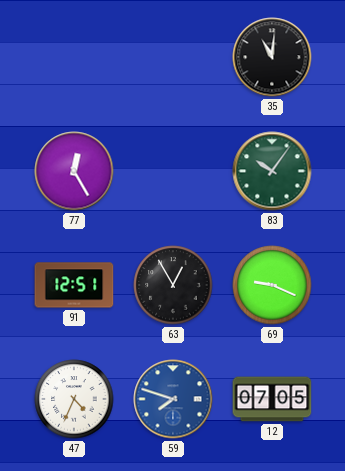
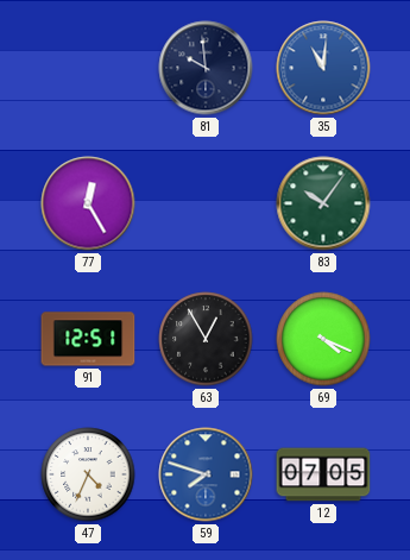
81: none -> 9:59
35 dial: black -> blue
69: 9:19 -> 4:19
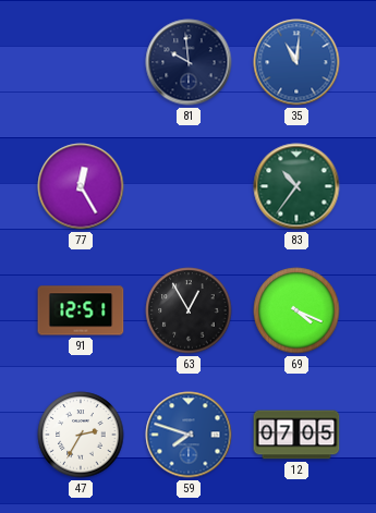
83: 10:06 -> 10:36
47: 4:34 -> 2:35
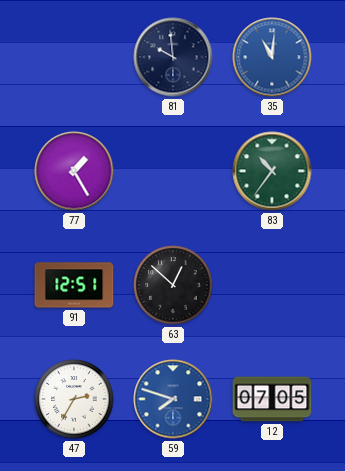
77: 12:25 -> 1:25
63: 12:55 -> 12:52
69: 4:19 -> none
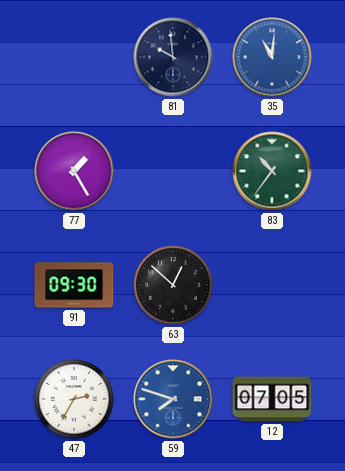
91: 12:51 -> 09:30
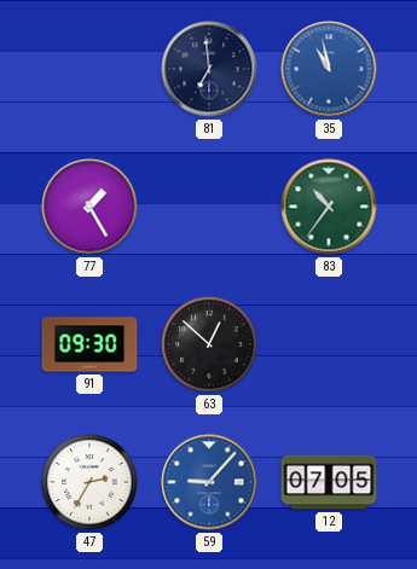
81: 9:59 -> 6:59
35: 11:01 -> 10:58
59: 7:48 -> 9:07
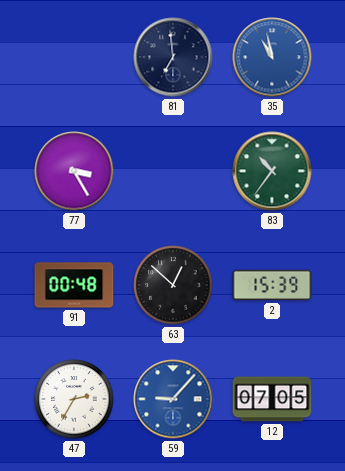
77: 1:25 -> 3:25
91: 09:30 -> 00:48
2: none -> 15:39
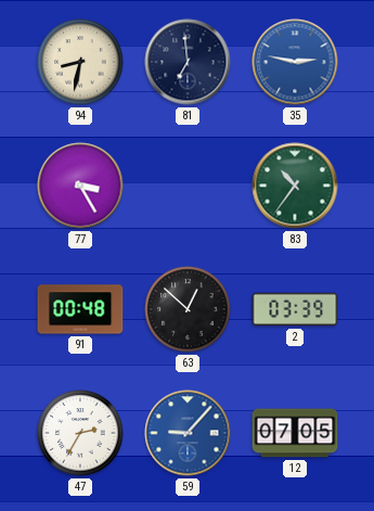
94: none -> 8:32
35: 10:58 -> 2:47
2: 15:39 -> 03:39
